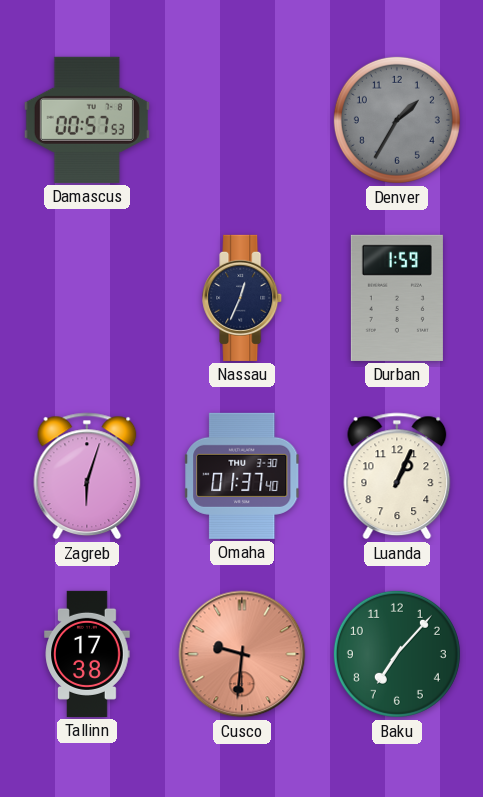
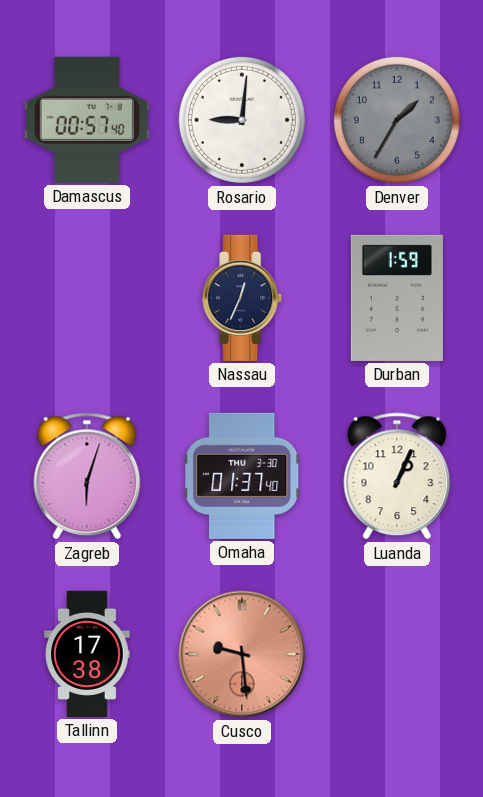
Damascus: 00:57:53 -> 00:57:40
Rosario: none -> 9:01
Cusco: 9:31 -> 9:29
Baku: 7:07 -> none
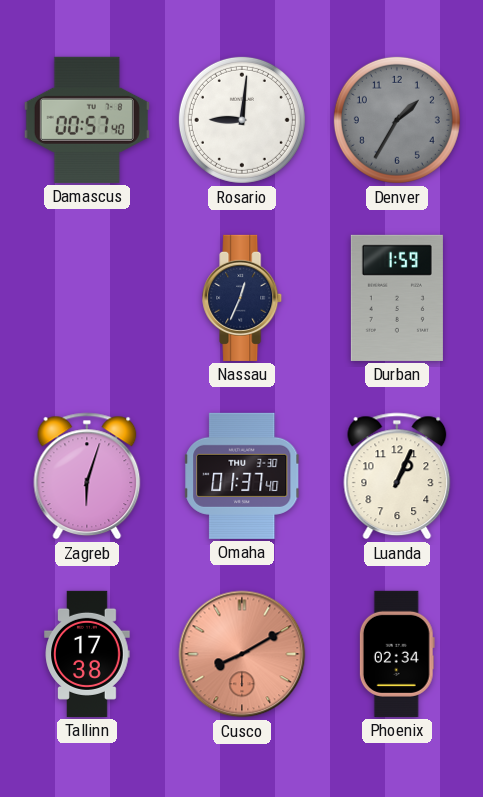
Cusco: 9:29 -> 8:10
Phoenix: none -> 02:34
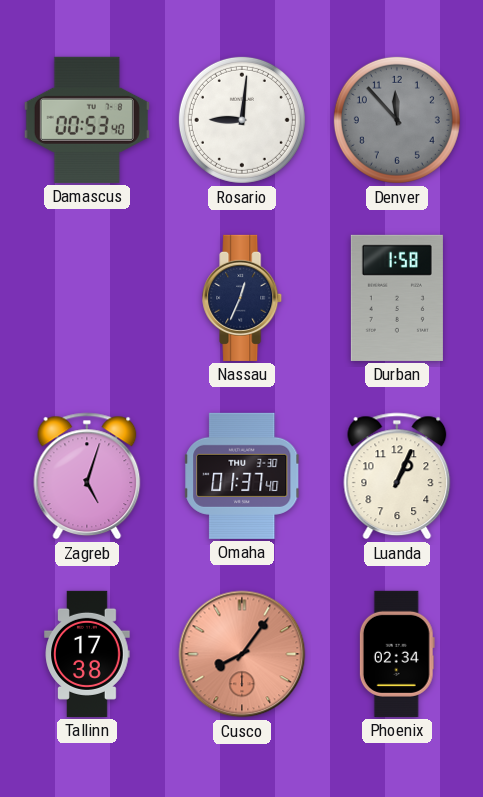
Damascus: 00:57 -> 00:53
Denver: 1:35 -> 11:53
Durban: 1:59 -> 1:58
Zagreb: 6:03 -> 5:03
Cusco: 8:10 -> 8:06
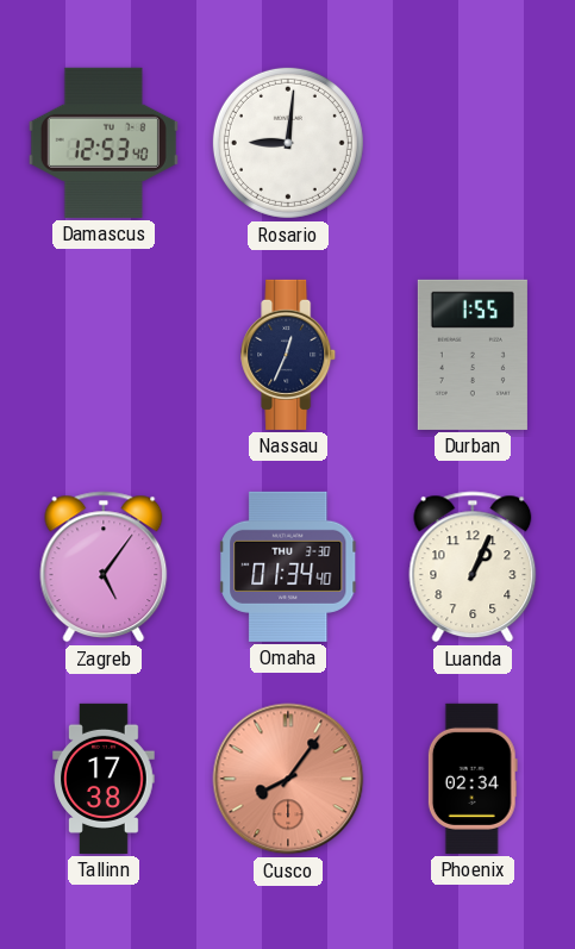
Damascus: 00:53 -> 12:53
Denver: 11:53 -> none
Durban: 1:58 -> 1:55
Zagreb: 5:03 -> 5:06
Omaha: 01:37 -> 01:34
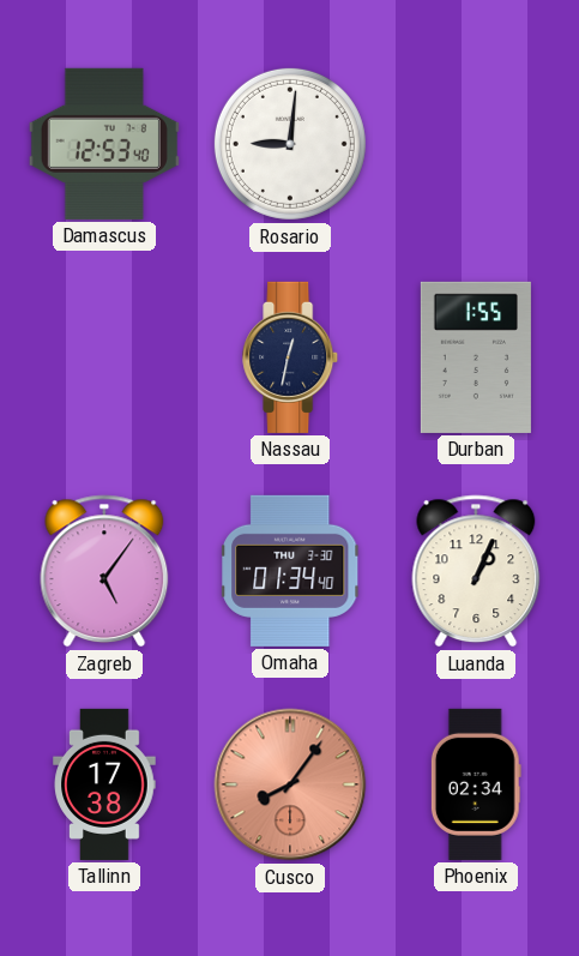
Nassau: 12:34 -> 12:32
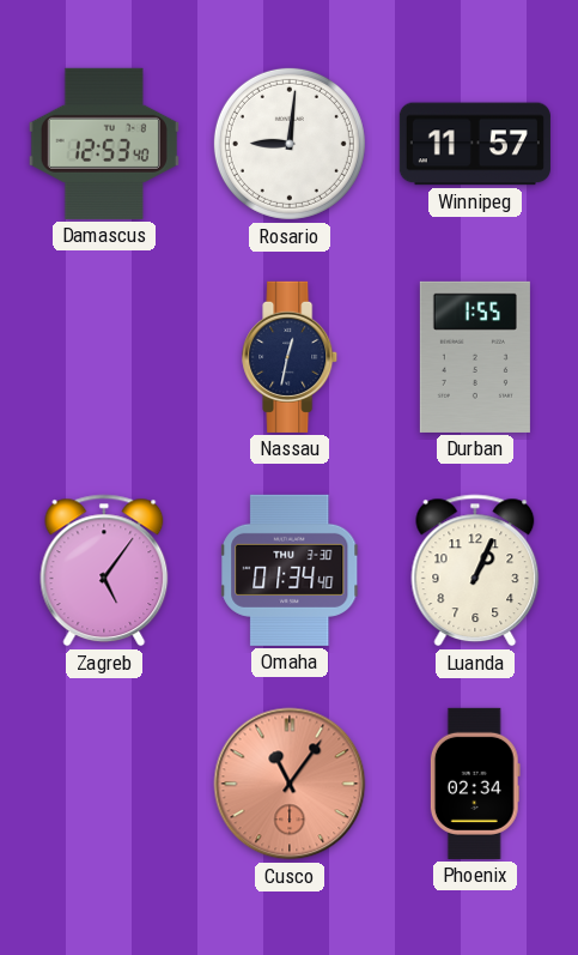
Winnipeg: none -> 11:57
Tallinn: 17:38 -> none
Cusco: 8:06 -> 11:06
